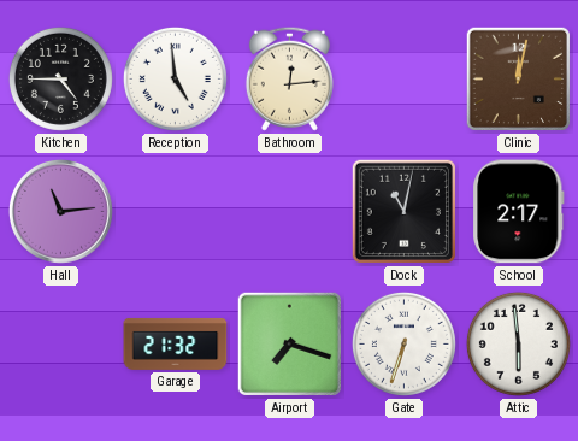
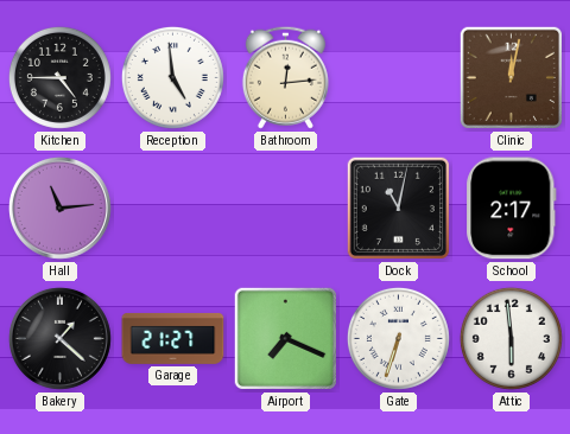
Bakery: none -> 1:22
Garage: 21:32 -> 21:27
Airport: 7:18 -> 7:19
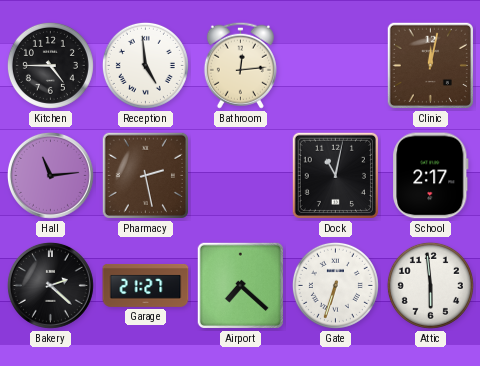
Pharmacy: none -> 2:28
Bakery: 1:22 -> 2:22
Airport: 7:19 -> 7:22
